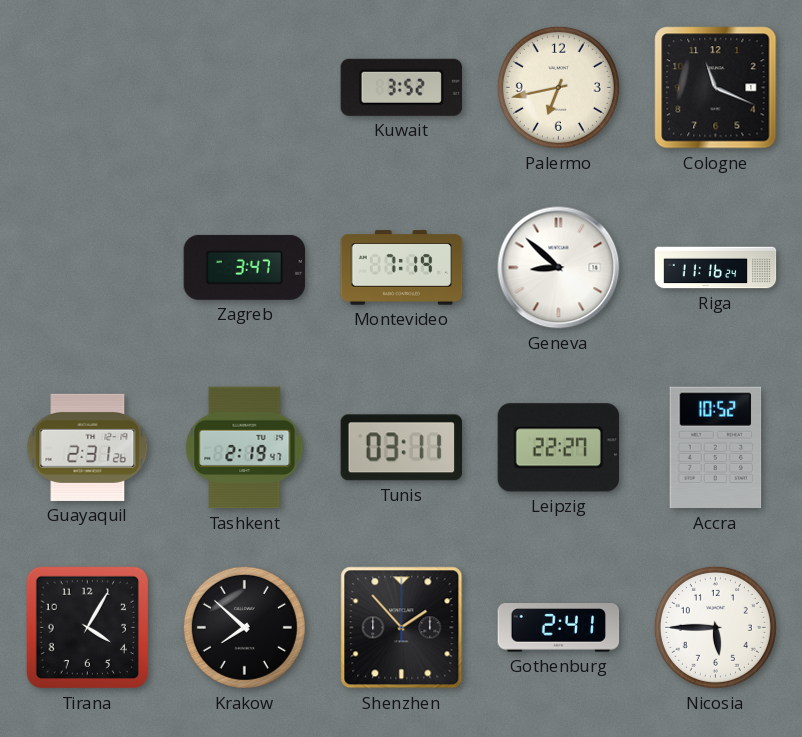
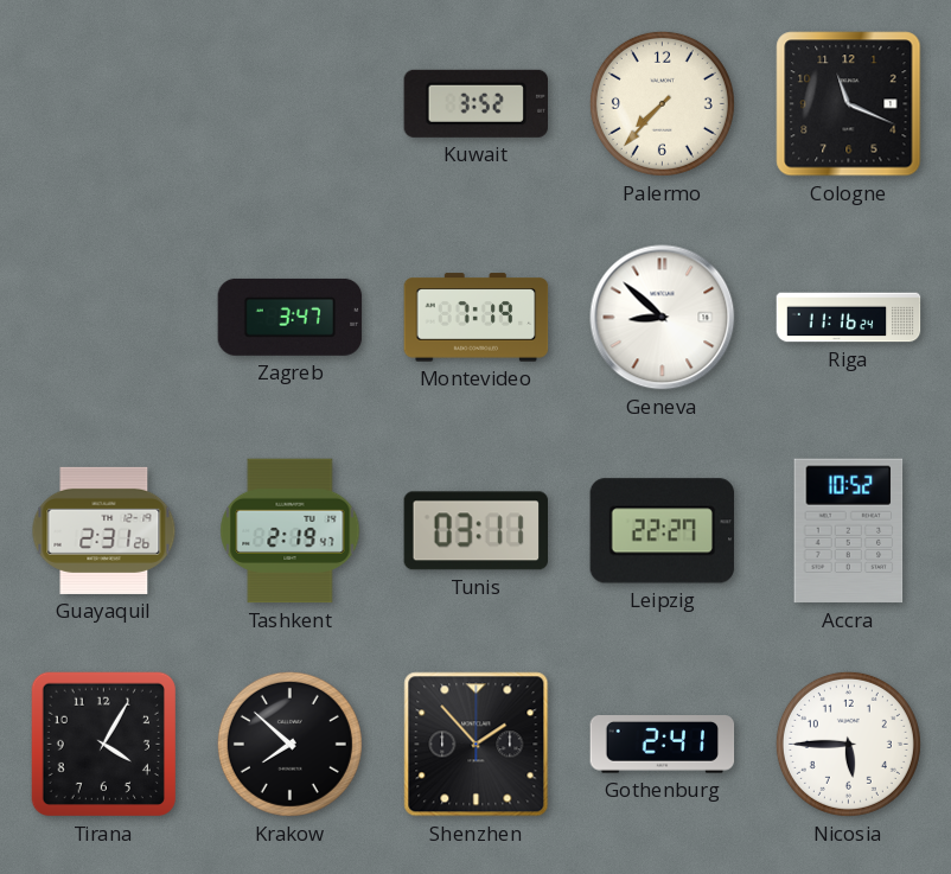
Palermo: 6:43 -> 7:37
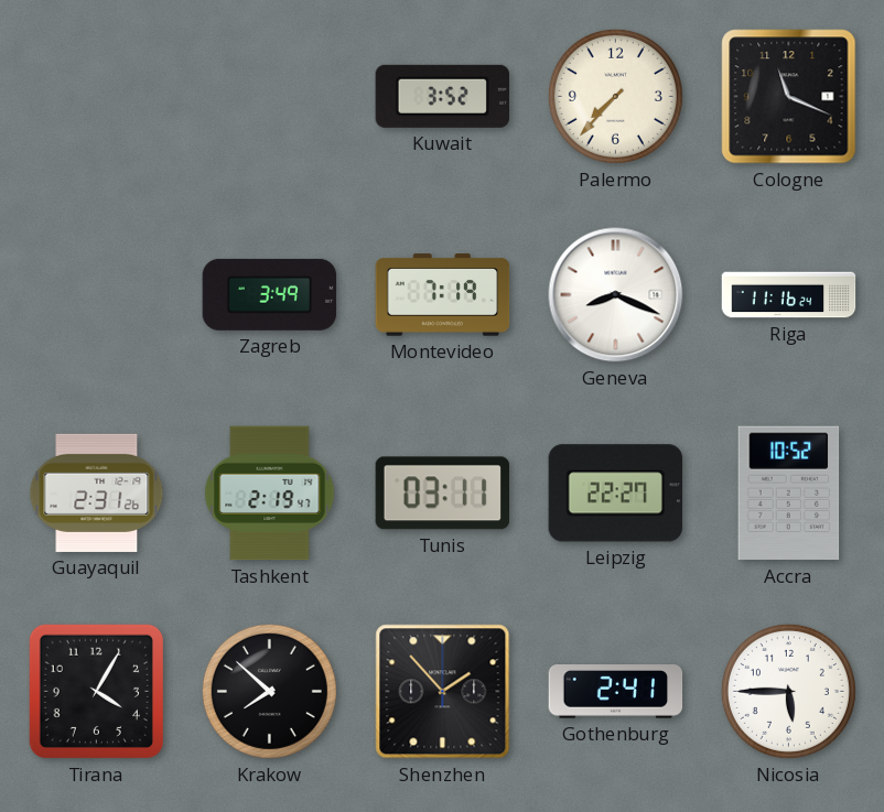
Zagreb: 3:47 -> 3:49
Geneva: 8:52 -> 8:19
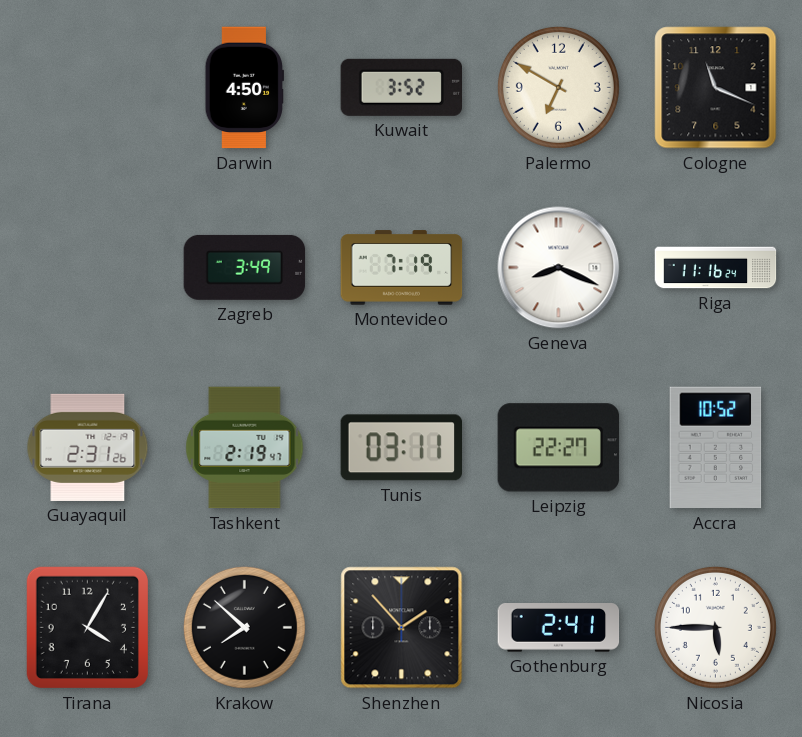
Darwin: none -> 4:50
Palermo: 7:37 -> 6:50
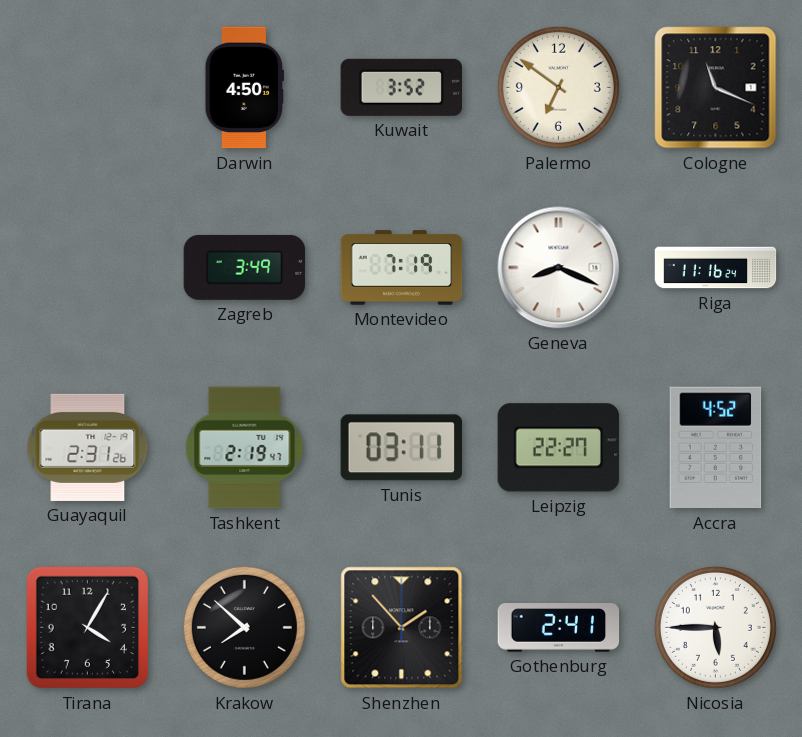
Palermo: 6:50 -> 6:51
Accra: 10:52 -> 4:52
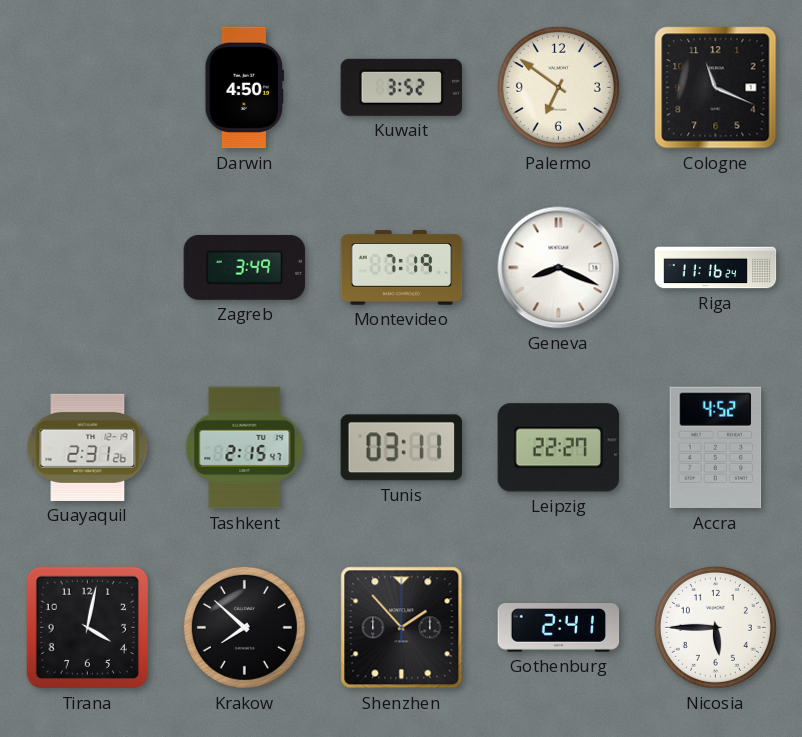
Tashkent: 2:19 -> 2:15
Tirana: 4:05 -> 4:02
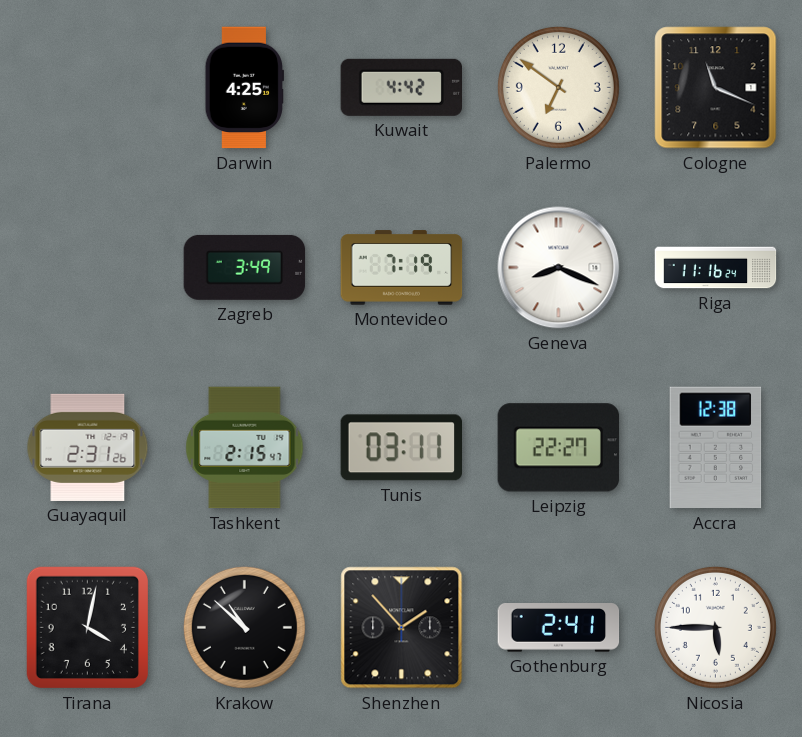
Darwin: 4:50 -> 4:25
Kuwait: 3:52 -> 4:42
Accra: 4:52 -> 12:38
Krakow: 7:52 -> 10:52
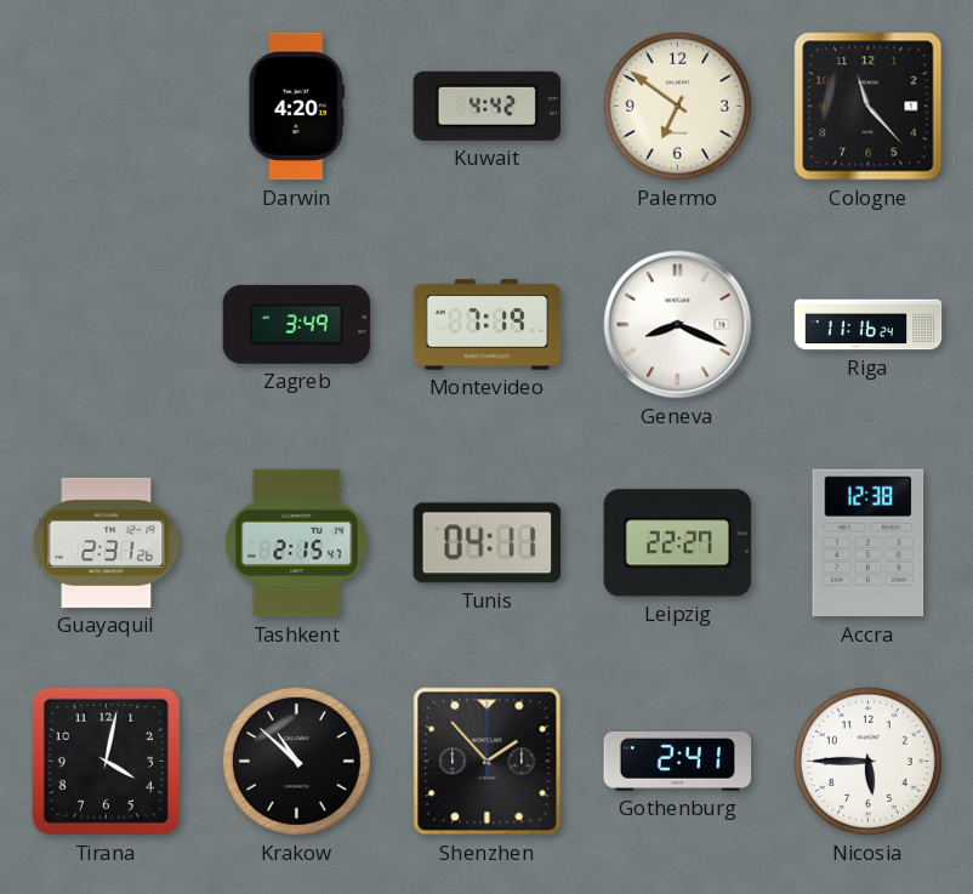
Darwin: 4:25 -> 4:20
Cologne: 11:19 -> 11:23
Tunis: 03:11 -> 04:11
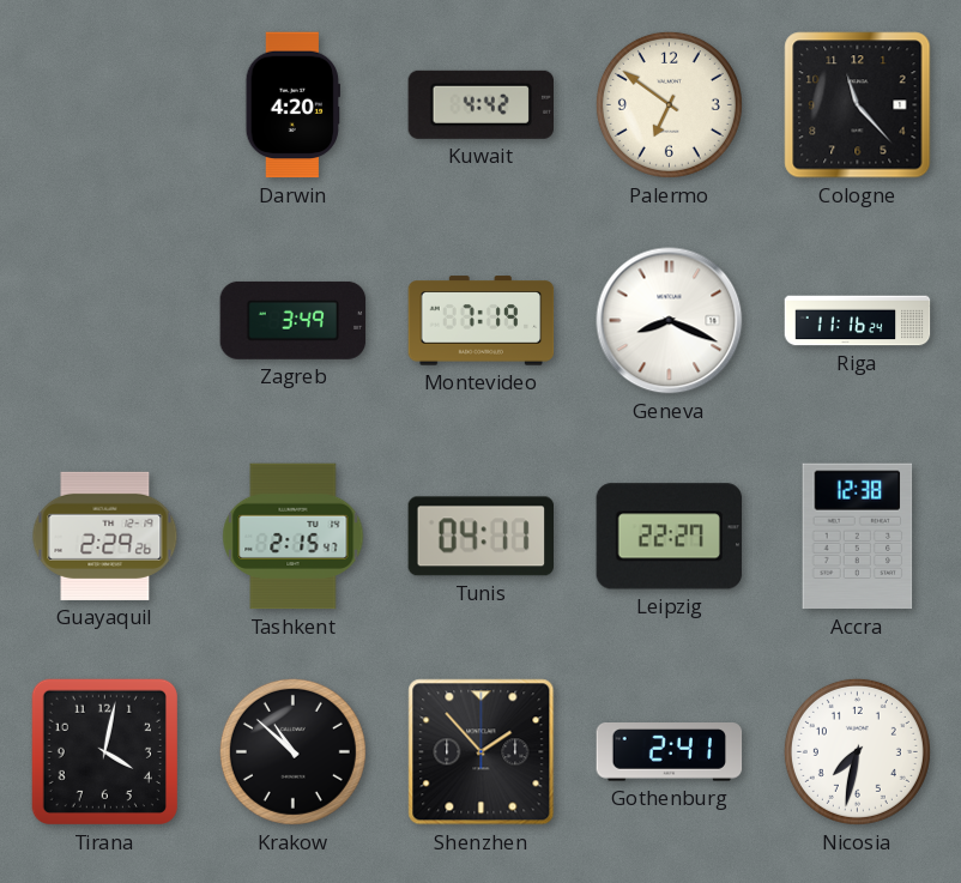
Guayaquil: 2:31 -> 2:29
Nicosia: 5:45 -> 7:32
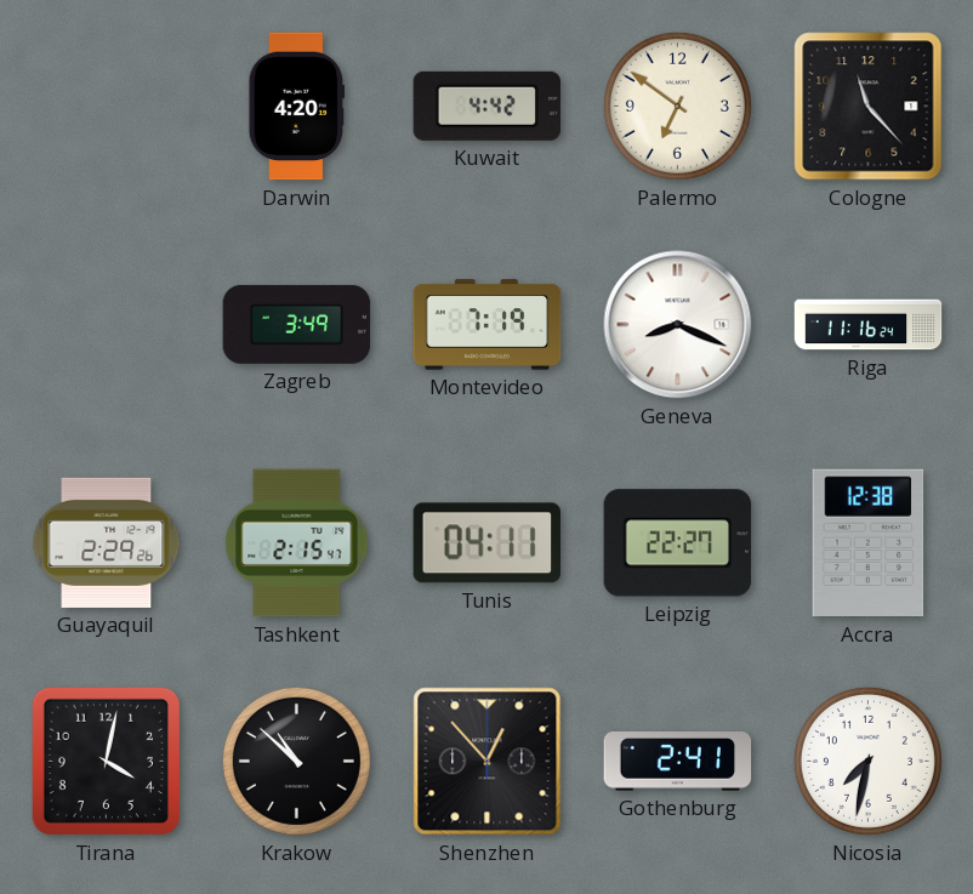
Shenzhen: 1:53 -> 12:53
